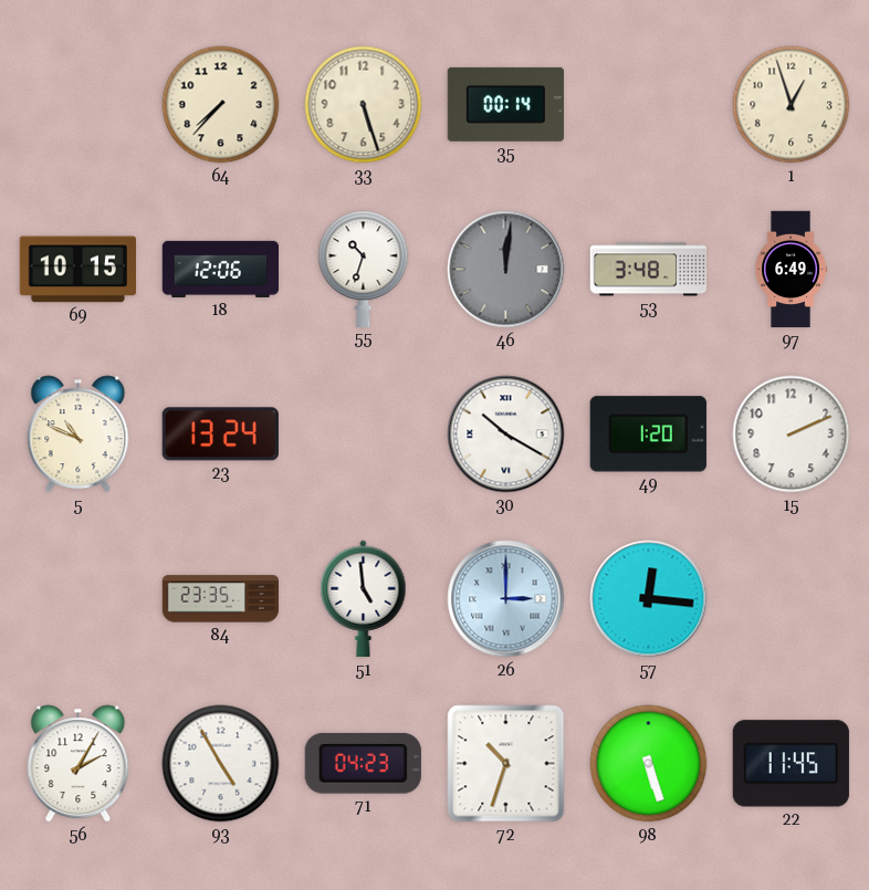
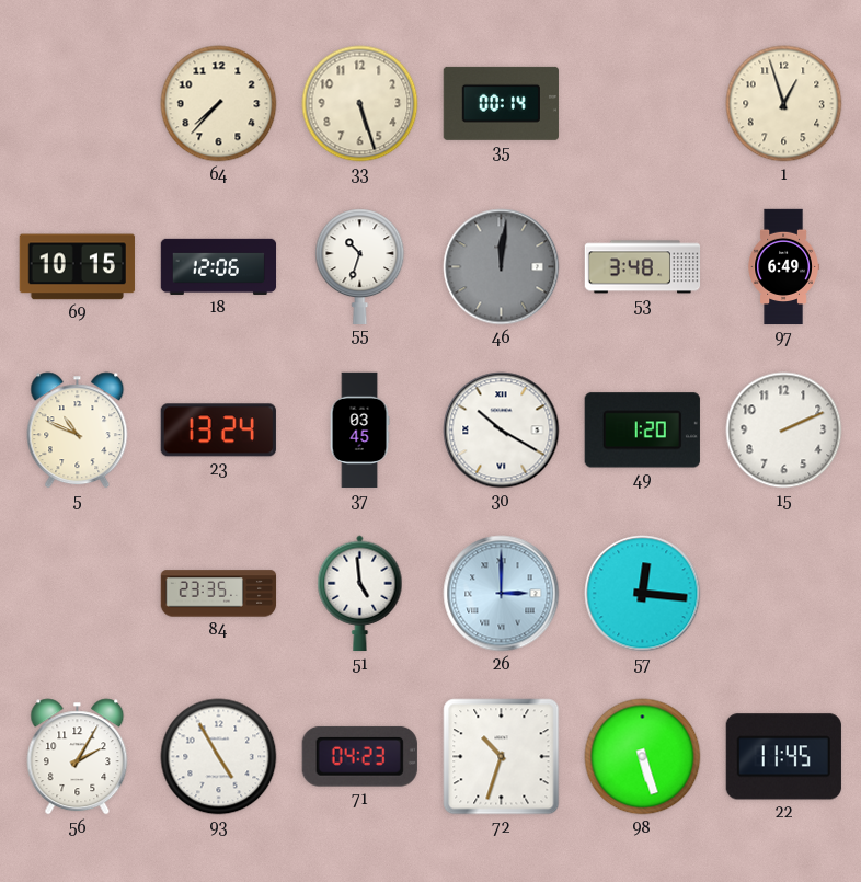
37: none -> 03:45
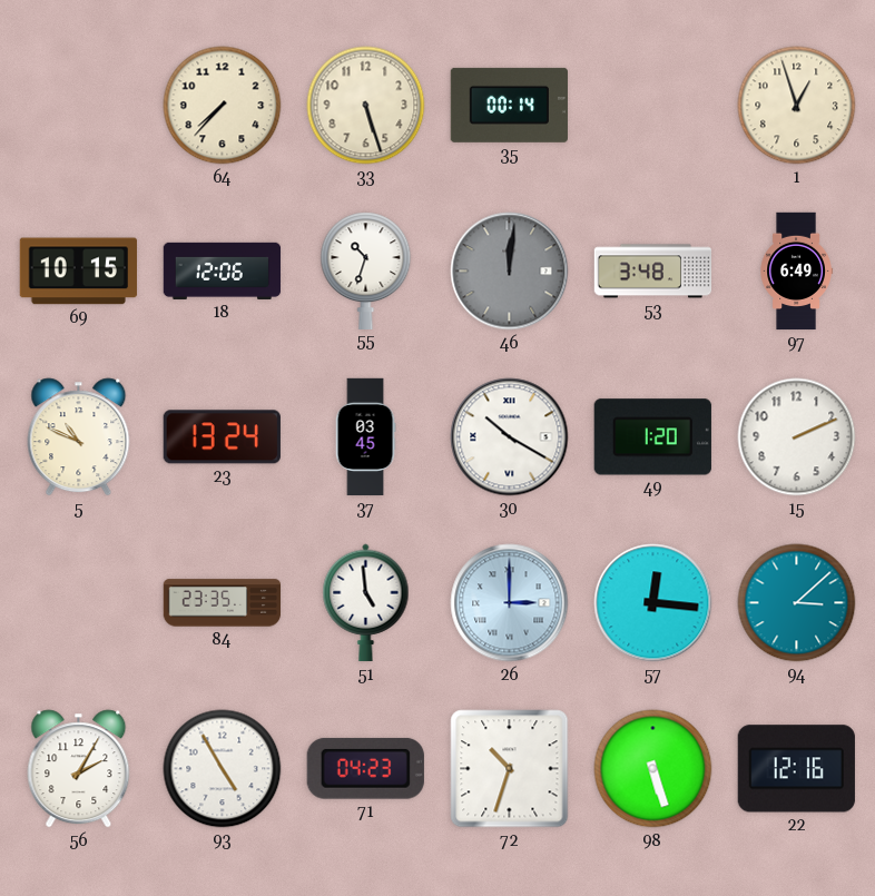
94: none -> 3:08
22: 11:45 -> 12:16
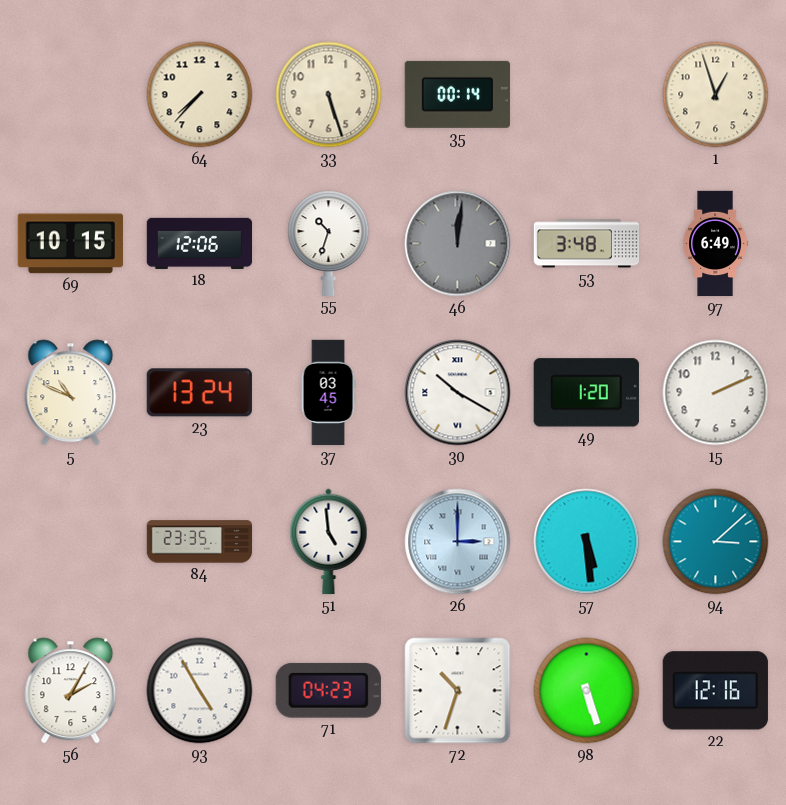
57: 12:16 -> 5:29
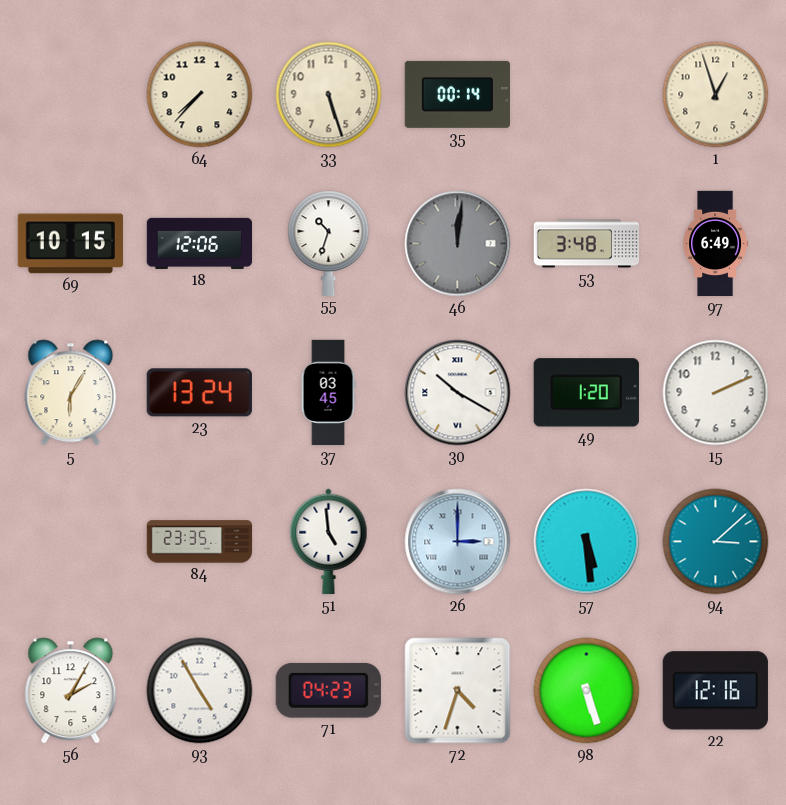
5: 10:49 -> 6:05
72: 10:33 -> 4:33
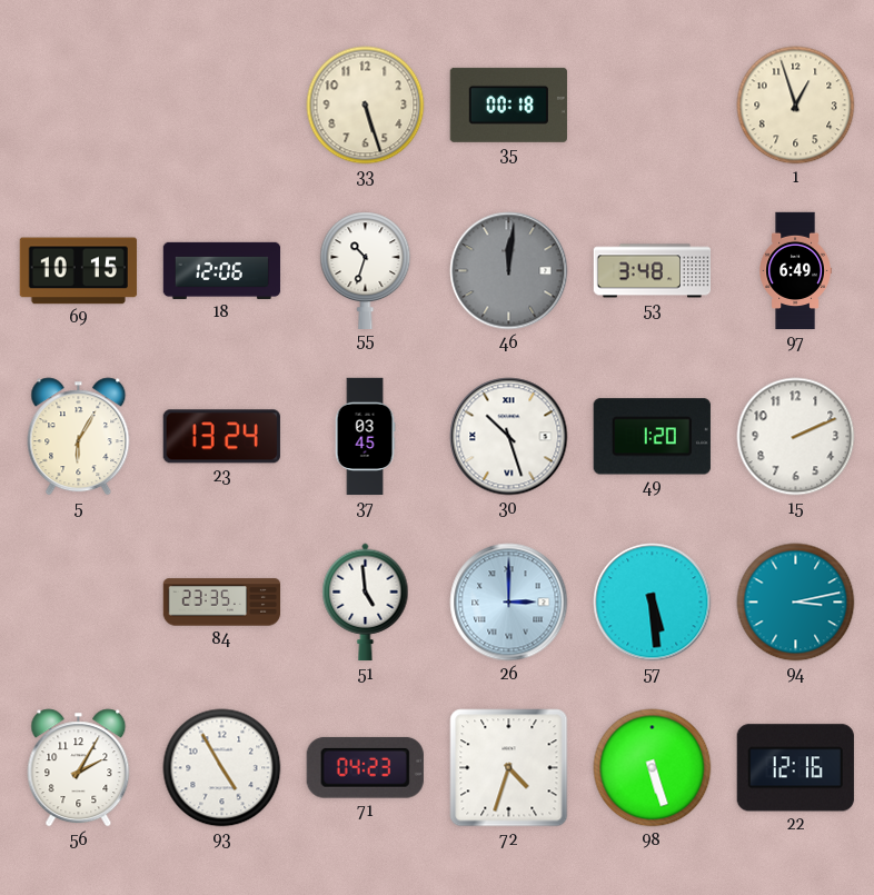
64: 7:37 -> none
35: 00:14 -> 00:18
30: 10:20 -> 10:27
94: 3:08 -> 3:13
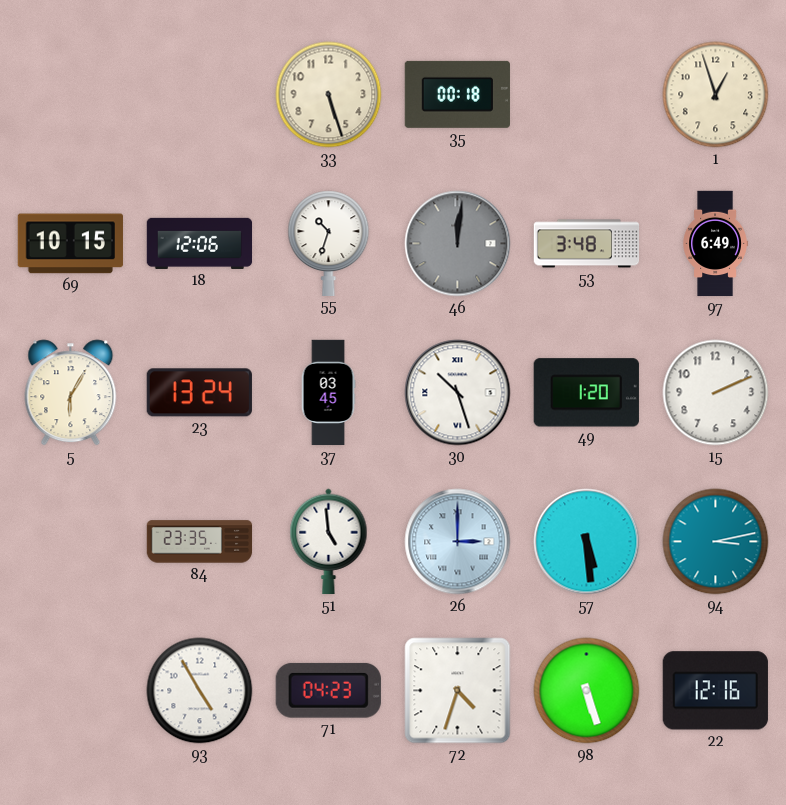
56: 2:05 -> none
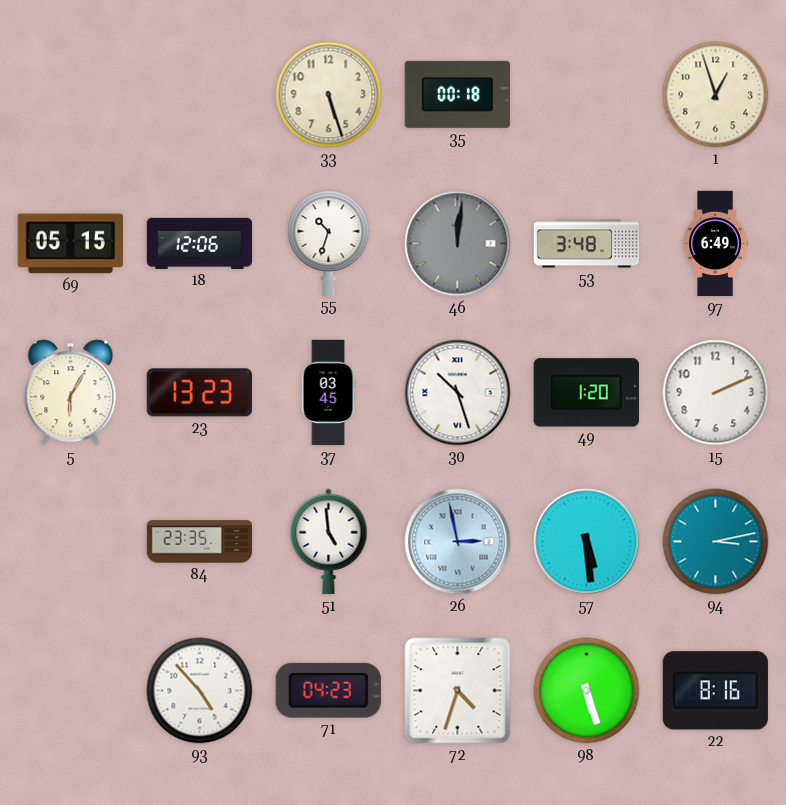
69: 10:15 -> 05:15
23: 13:24 -> 13:23
26: 3:00 -> 2:58
93: 4:55 -> 4:53
22: 12:16 -> 8:16
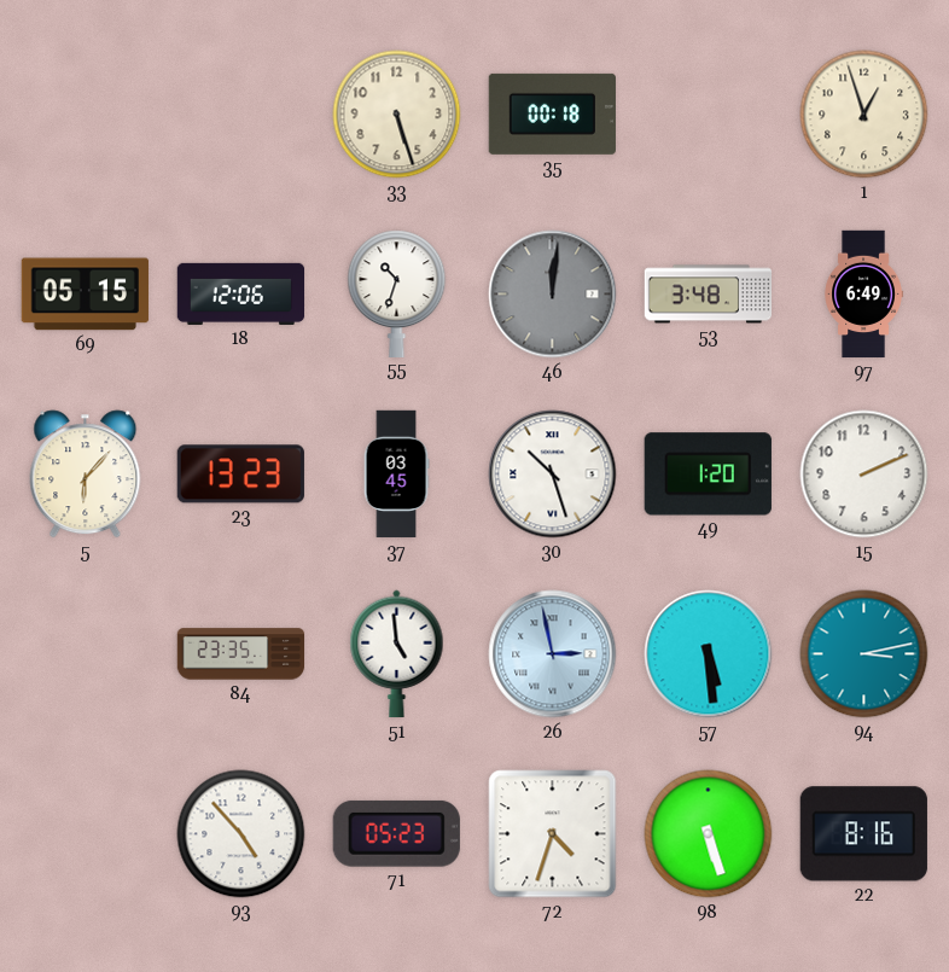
5: 6:05 -> 6:07
71: 04:23 -> 05:23
